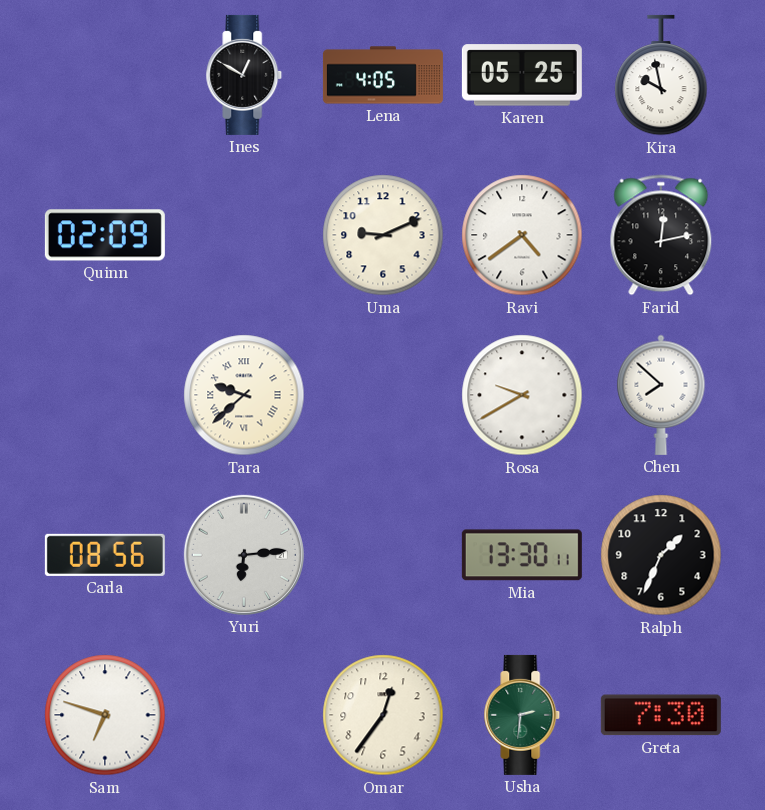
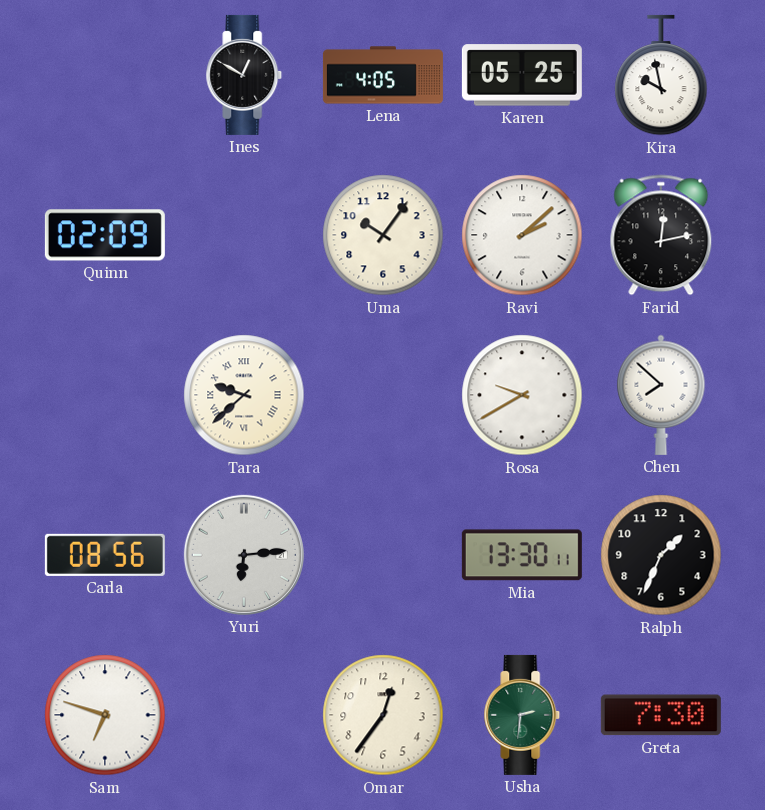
Uma: 9:11 -> 10:06
Ravi: 4:39 -> 2:08
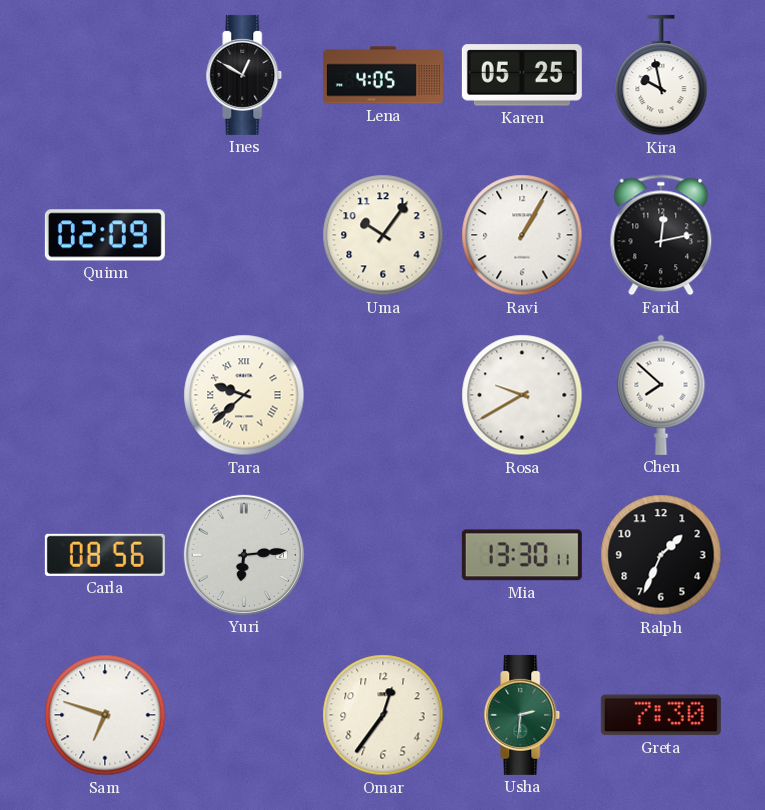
Ravi: 2:08 -> 1:05
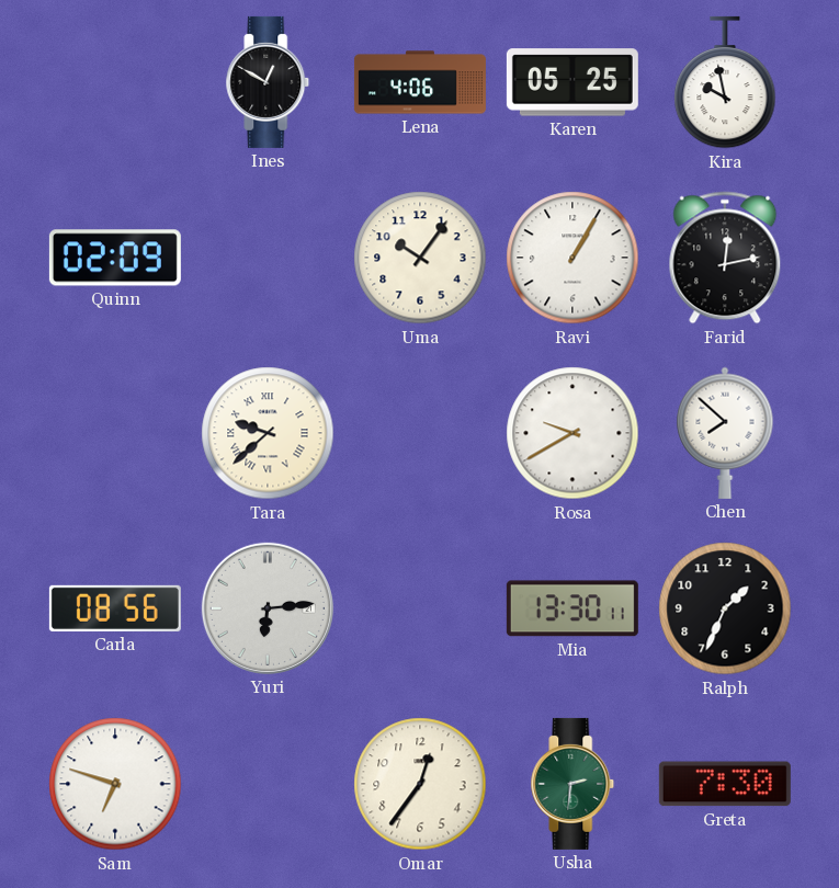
Lena: 4:05 -> 4:06
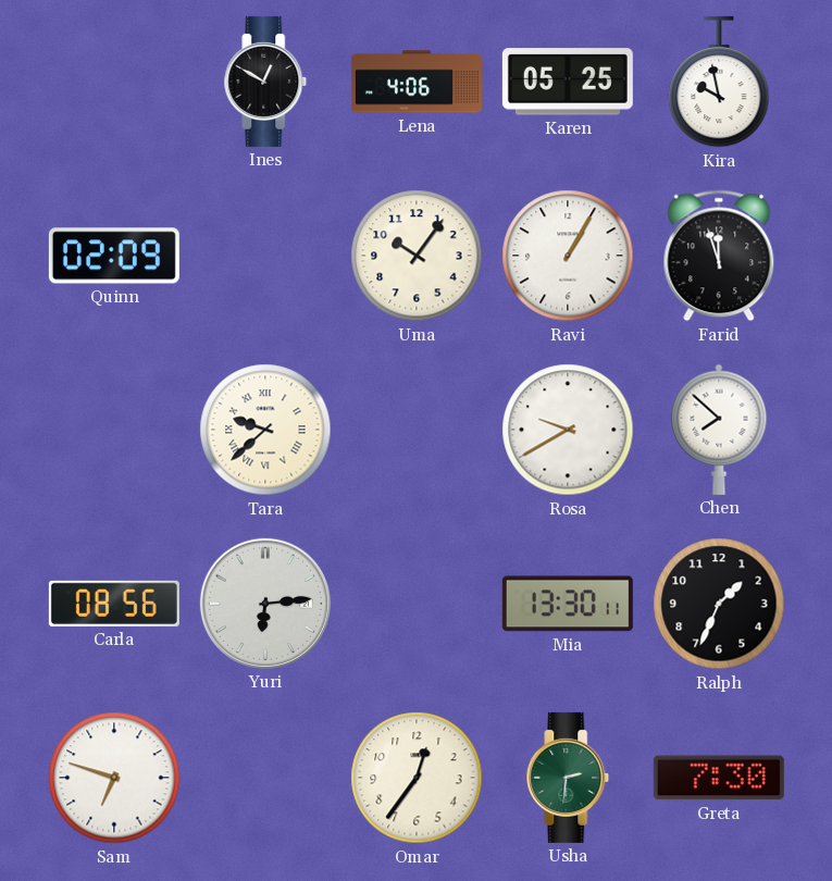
Farid: 12:13 -> 11:57
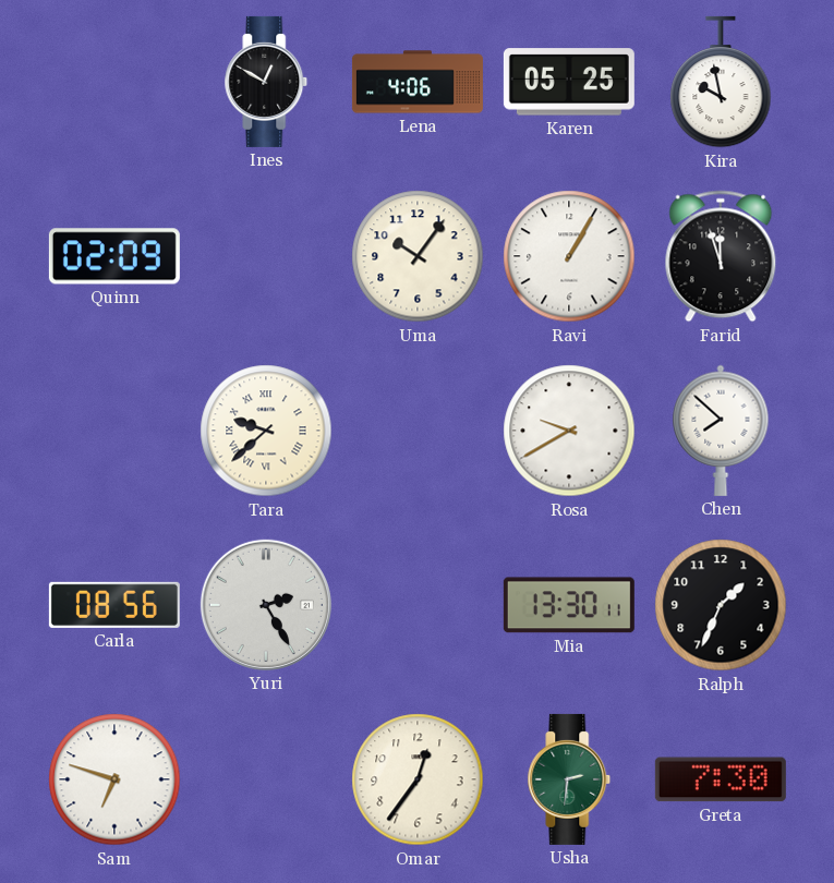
Yuri: 6:14 -> 2:25
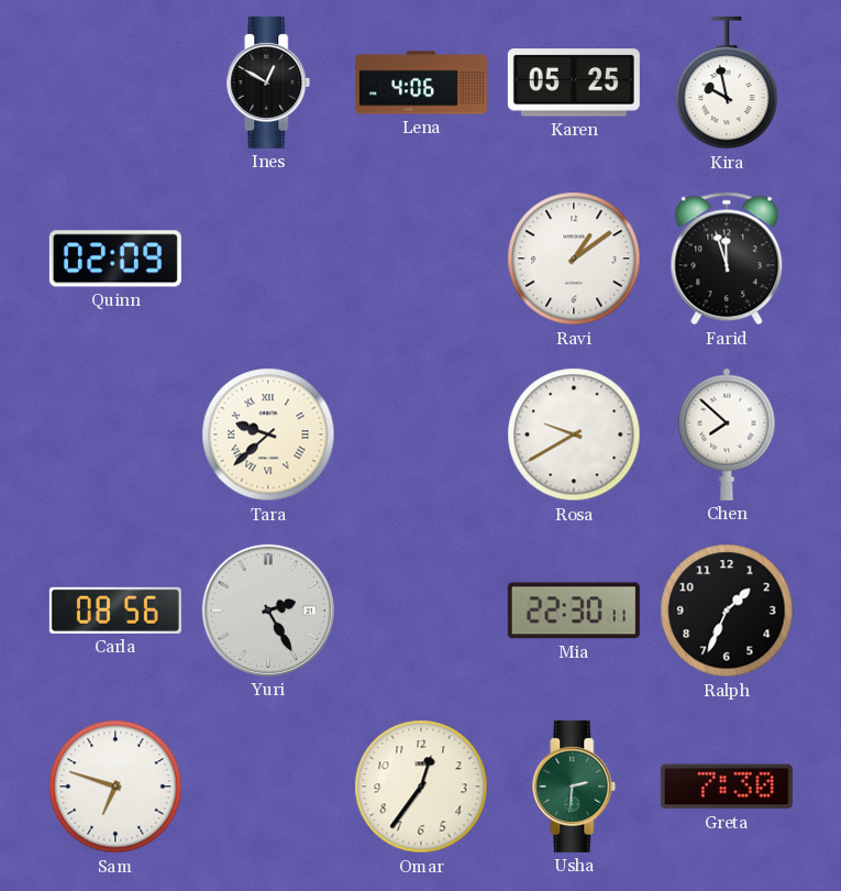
Uma: 10:06 -> none
Ravi: 1:05 -> 1:09
Mia: 13:30 -> 22:30
